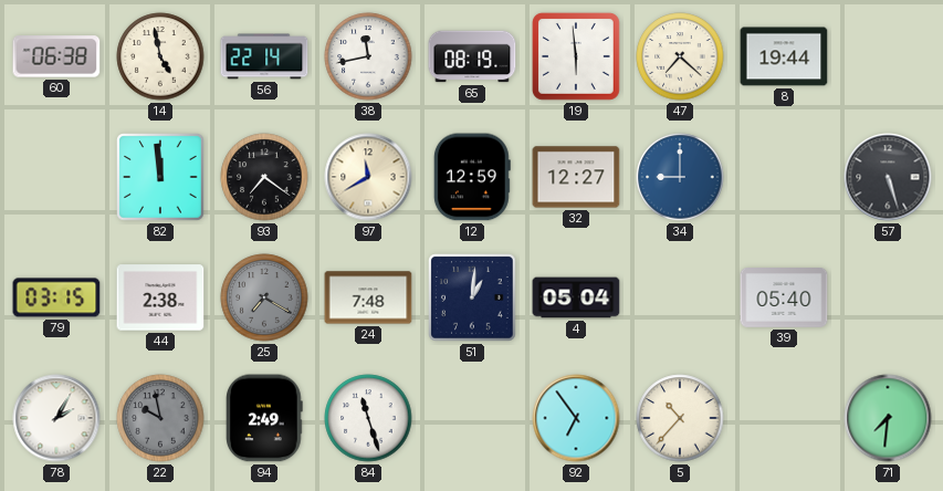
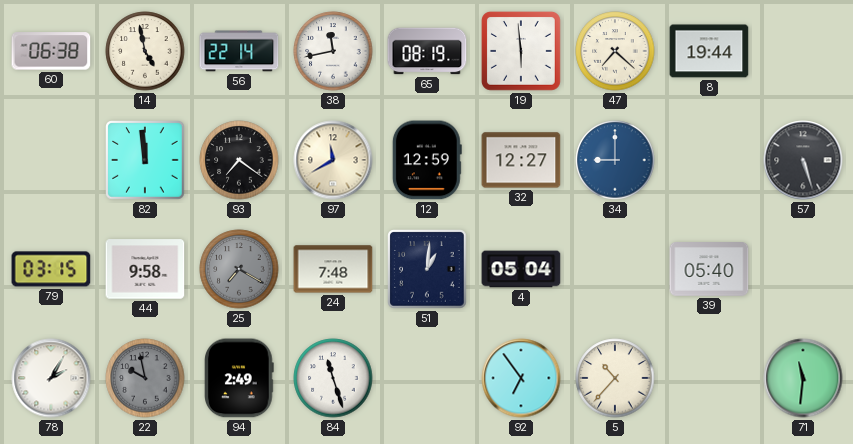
44: 2:38 -> 9:58
71: 7:31 -> 11:31
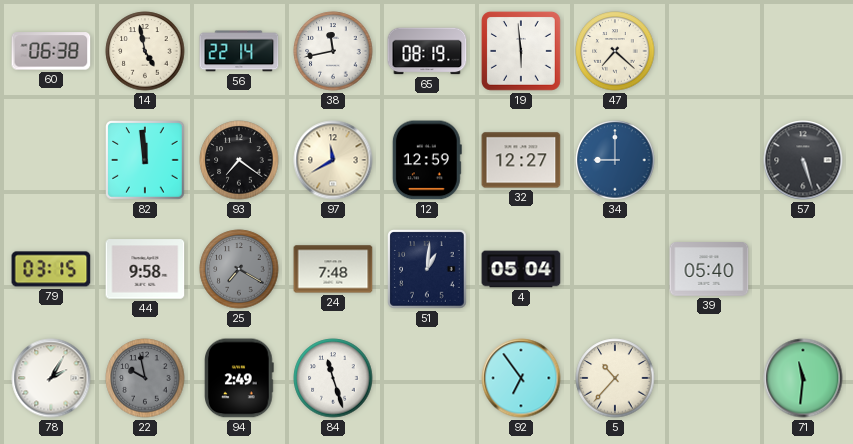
8: 19:44 -> none
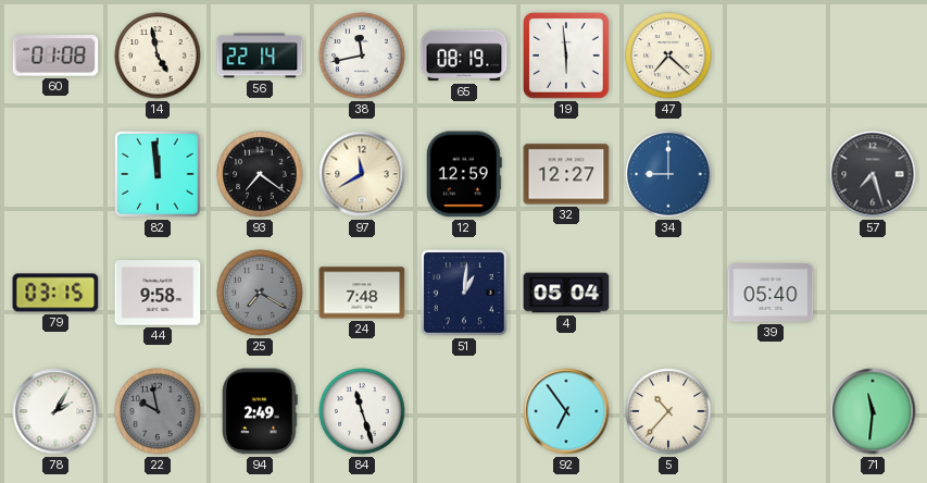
60: 06:38 -> 01:08
57: 5:27 -> 7:27
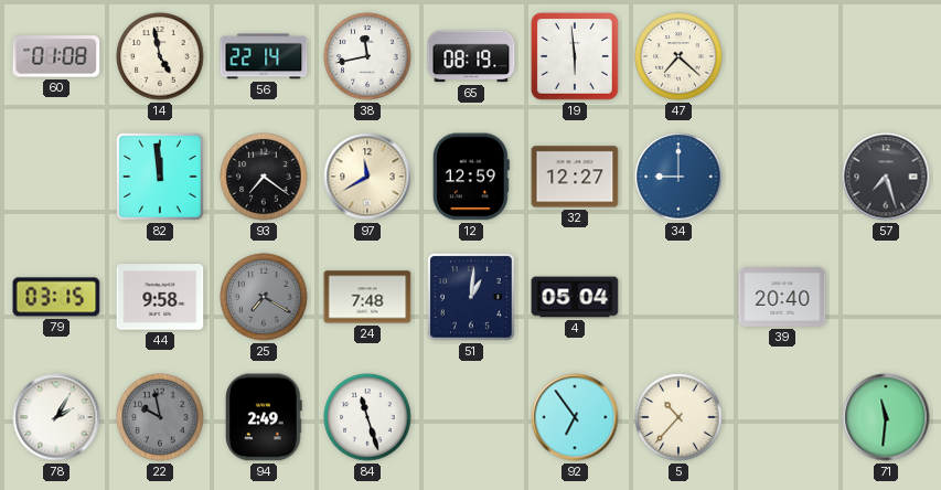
39: 05:40 -> 20:40
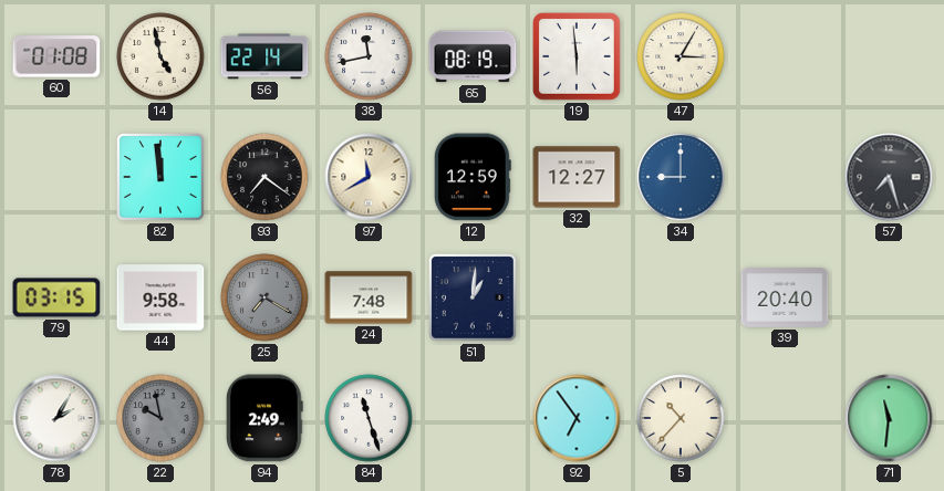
47: 7:22 -> 3:05
4: 05:04 -> none
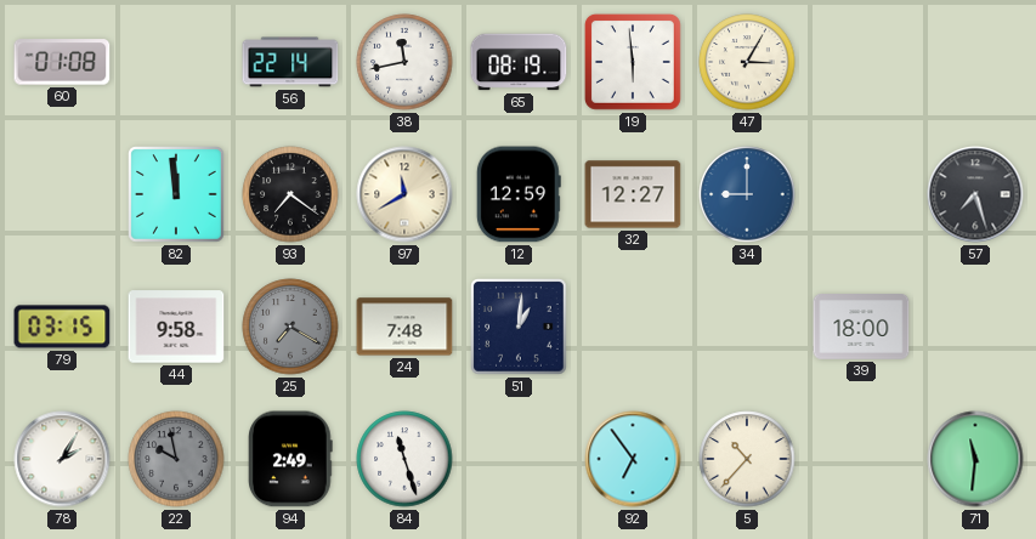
14: 4:58 -> none
39: 20:40 -> 18:00
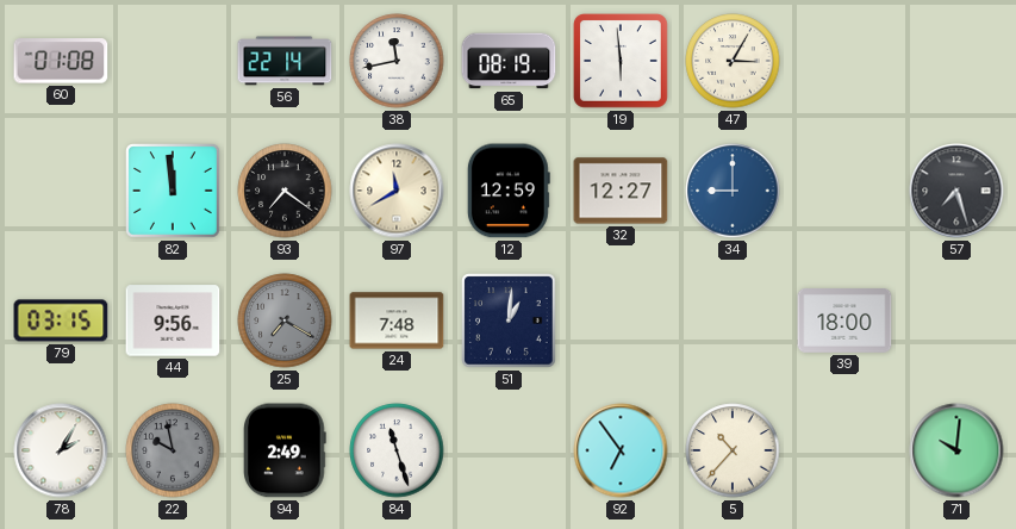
44: 9:58 -> 9:56
71: 11:31 -> 10:01
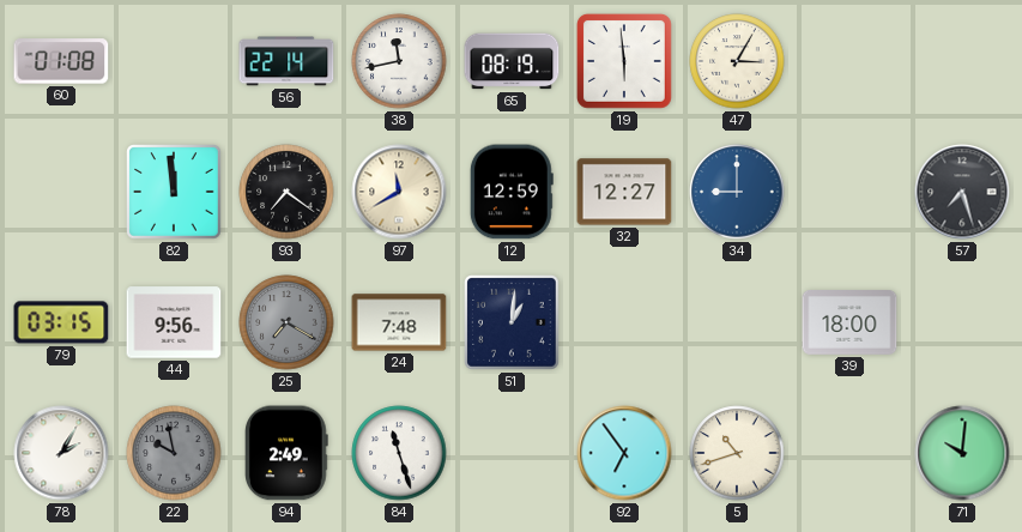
5: 10:37 -> 10:42
